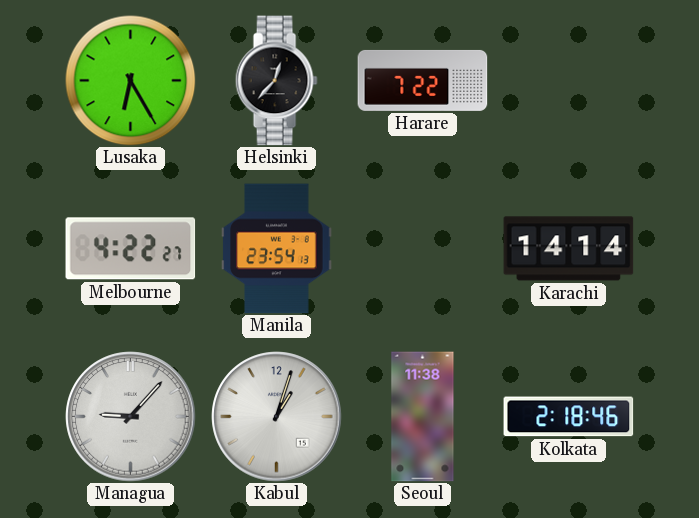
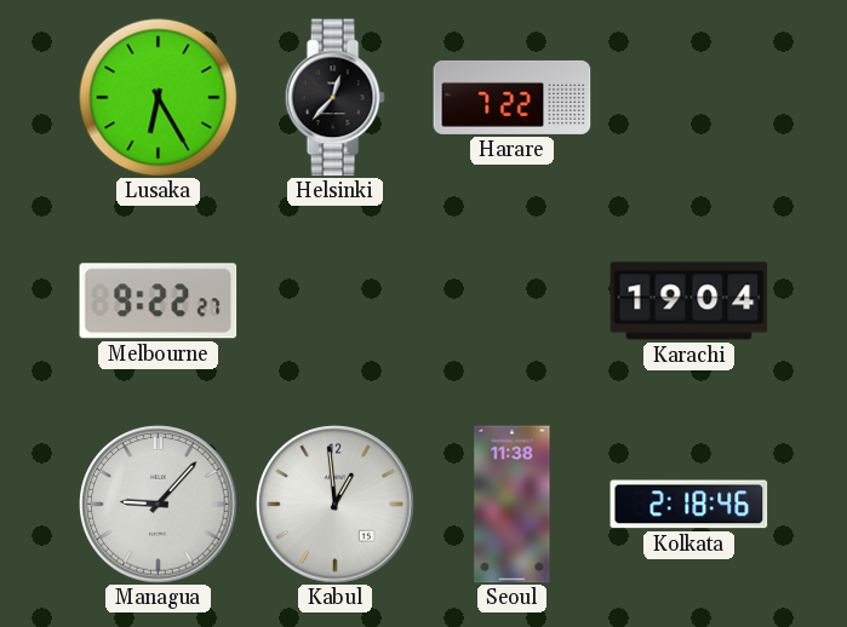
Melbourne: 4:22 -> 9:22
Manila: 23:54 -> none
Karachi: 14:14 -> 19:04
Kabul: 1:03 -> 12:59
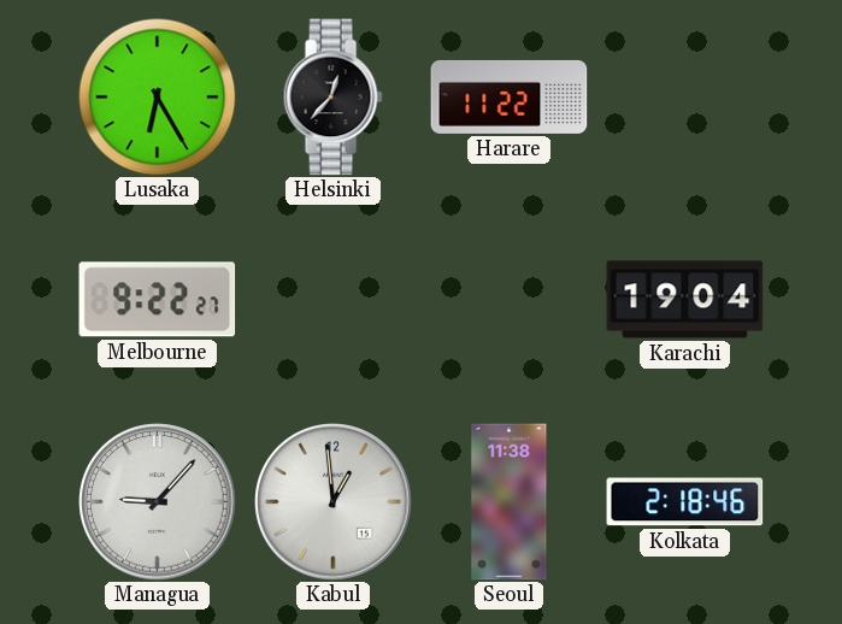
Harare: 7:22 -> 11:22
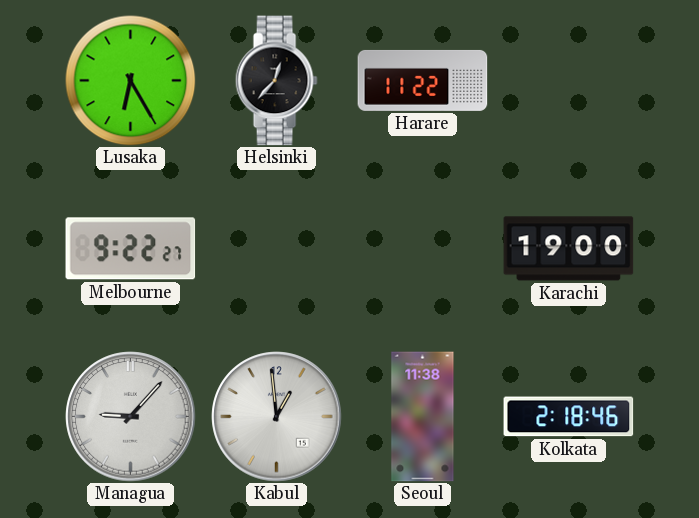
Karachi: 19:04 -> 19:00
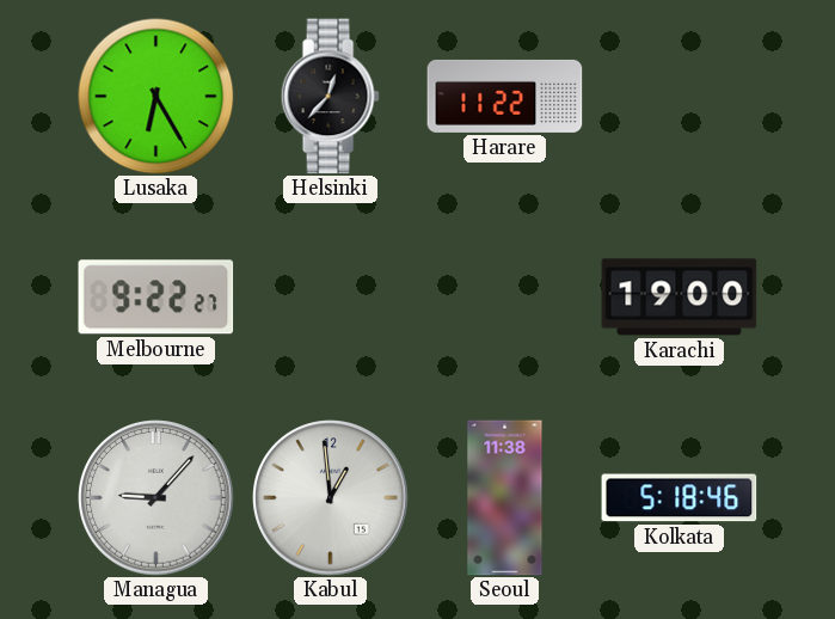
Kolkata: 2:18 -> 5:18
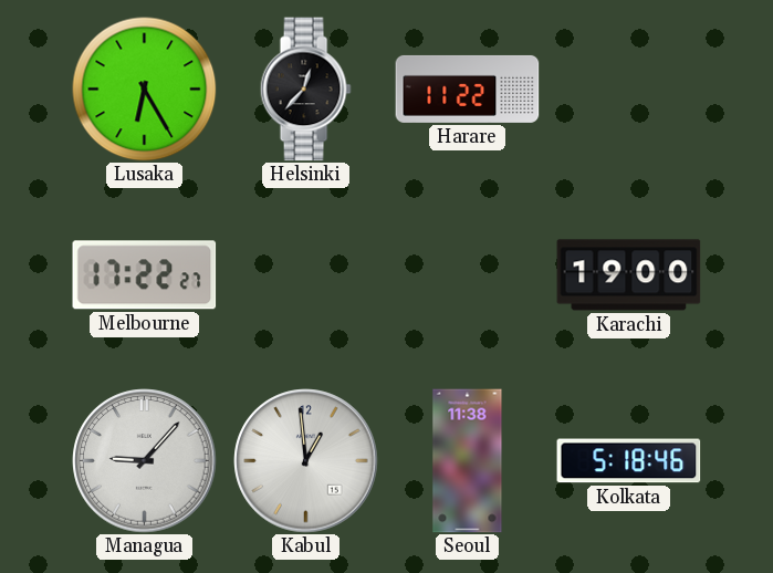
Melbourne: 9:22 -> 17:22
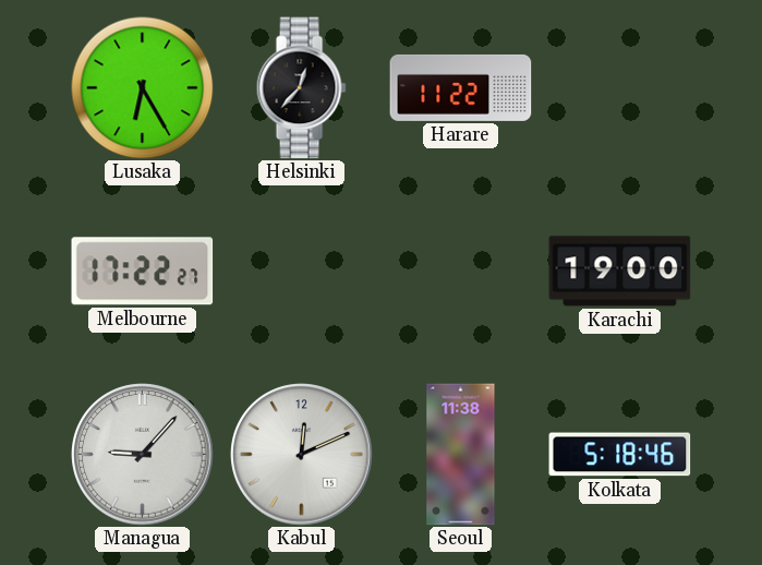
Kabul: 12:59 -> 12:11
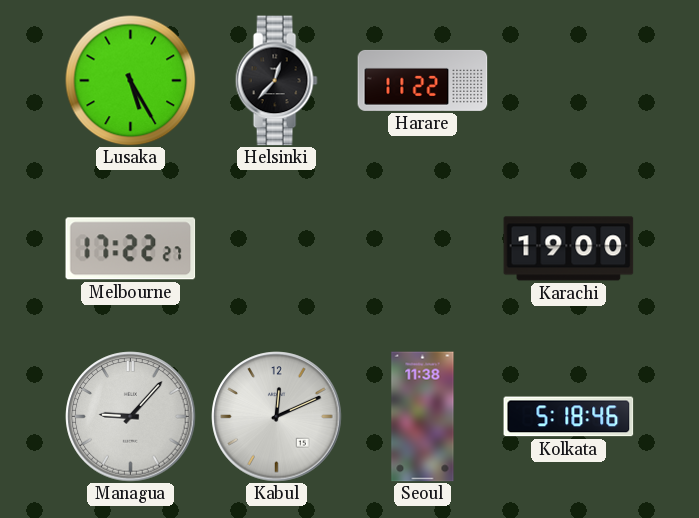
Lusaka: 6:25 -> 5:25
